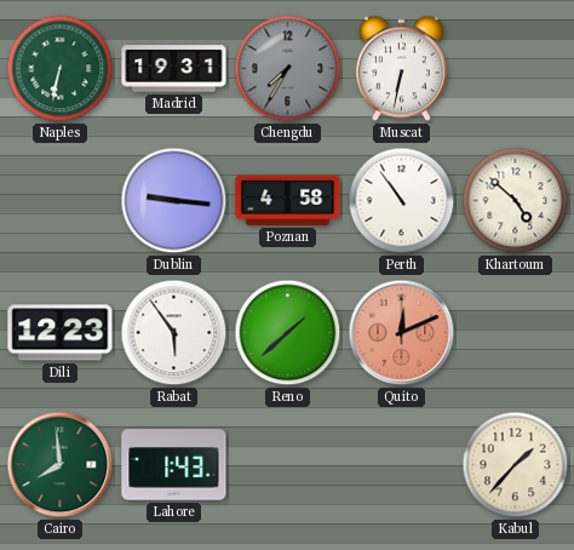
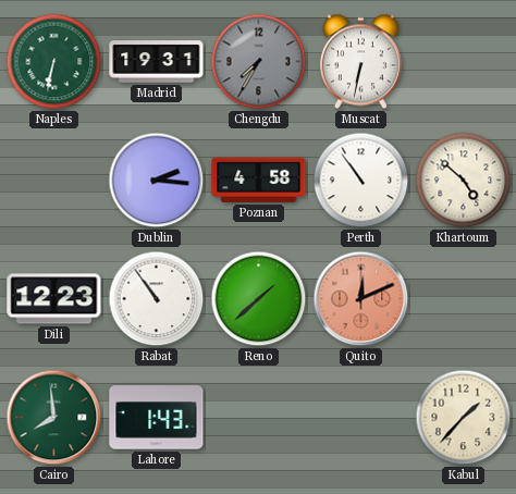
Dublin: 9:16 -> 2:16
Rabat: 5:54 -> 10:54
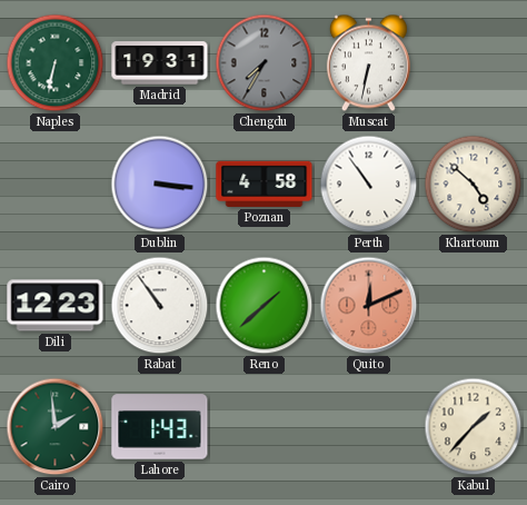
Dublin: 2:16 -> 3:16
Cairo: 7:59 -> 1:59
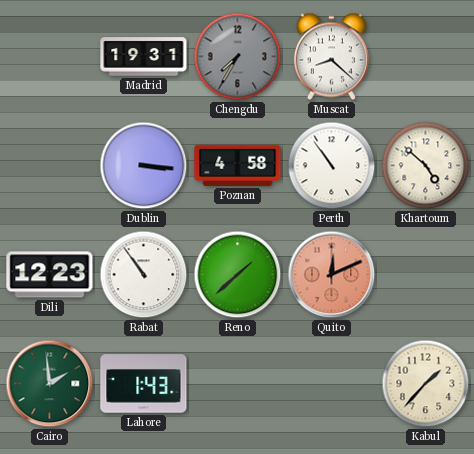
Naples: 6:32 -> none
Muscat: 6:32 -> 8:22
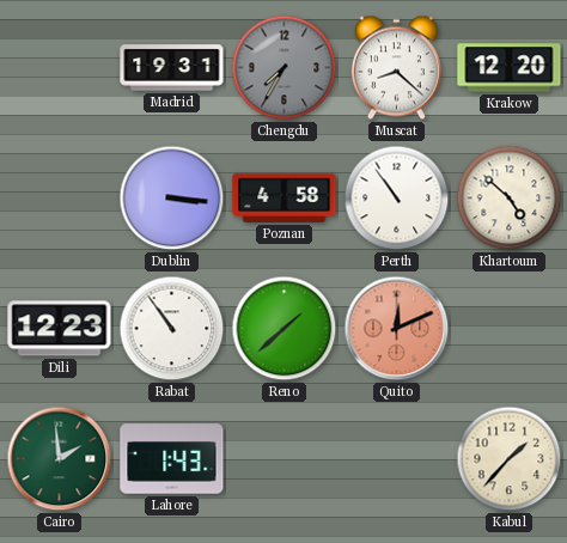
Krakow: none -> 12:20
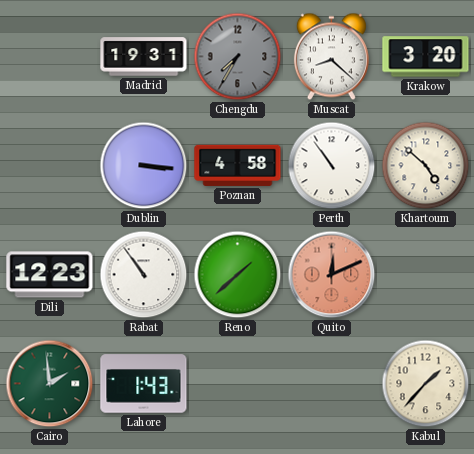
Krakow: 12:20 -> 3:20
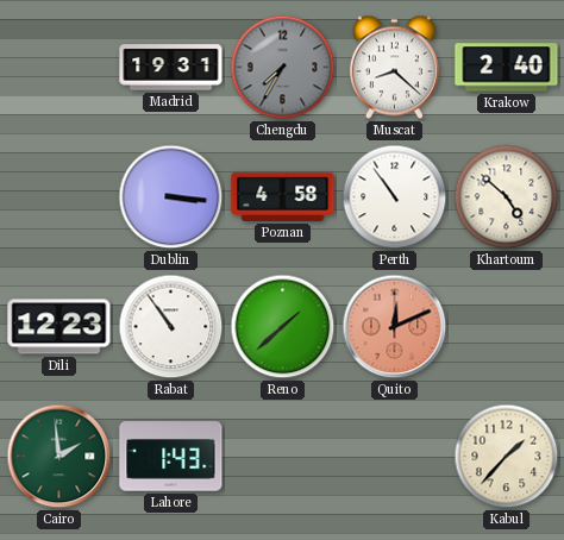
Krakow: 3:20 -> 2:40
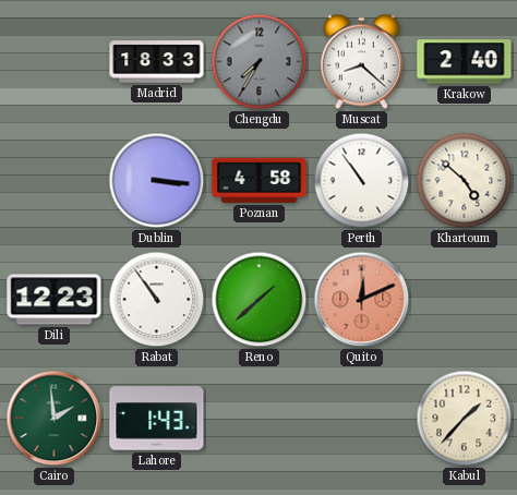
Madrid: 19:31 -> 18:33
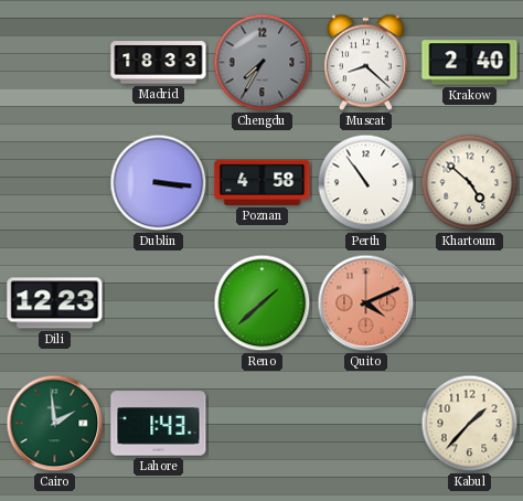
Rabat: 10:54 -> none
Quito: 12:11 -> 4:11
